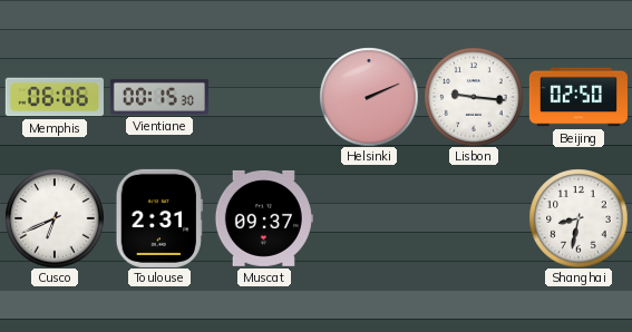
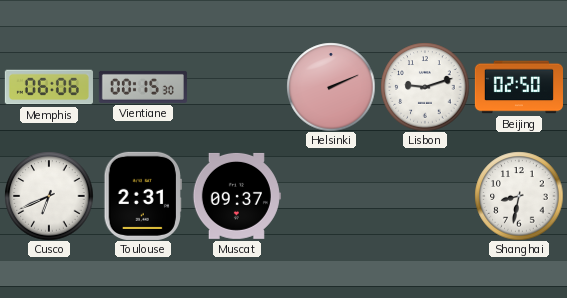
Lisbon: 9:16 -> 9:12
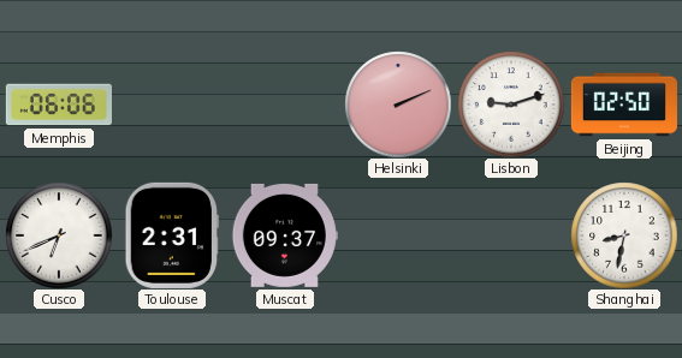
Vientiane: 00:15 -> none
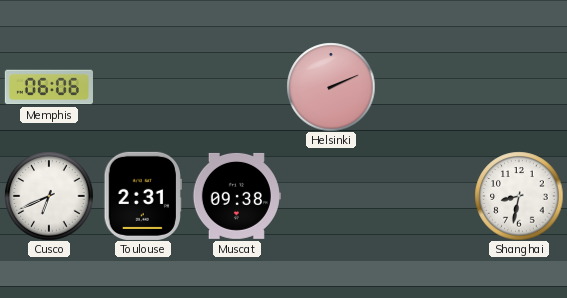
Lisbon: 9:12 -> none
Beijing: 02:50 -> none
Muscat: 09:37 -> 09:38
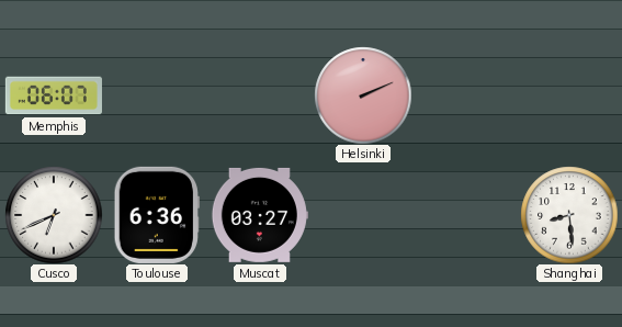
Memphis: 06:06 -> 06:07
Toulouse: 2:31 -> 6:36
Muscat: 09:38 -> 03:27
Shanghai: 8:32 -> 8:29
